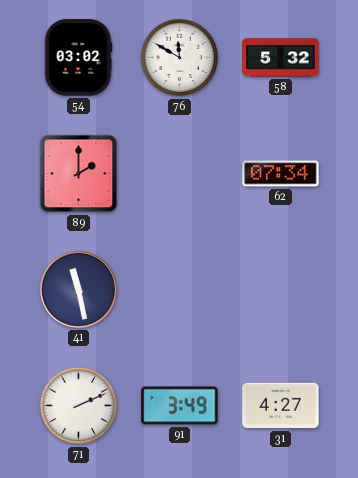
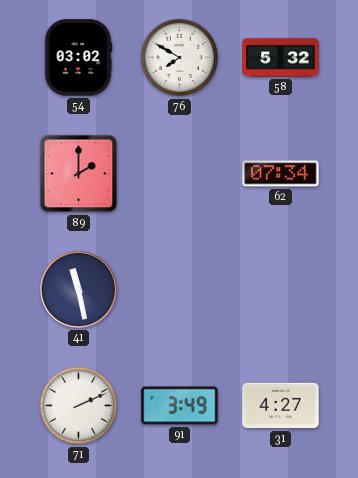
76: 11:50 -> 7:50
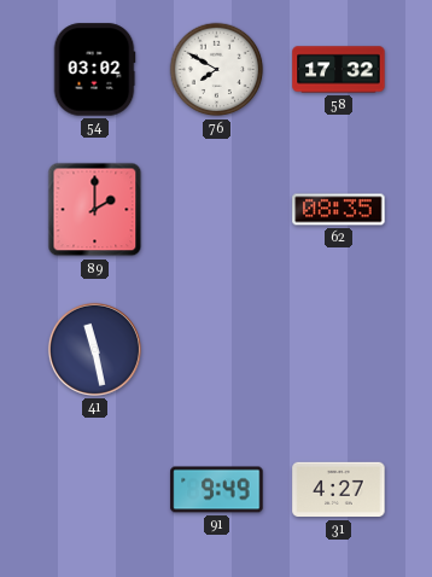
58: 5:32 -> 17:32
62: 07:34 -> 08:35
71: 2:11 -> none
91: 3:49 -> 9:49
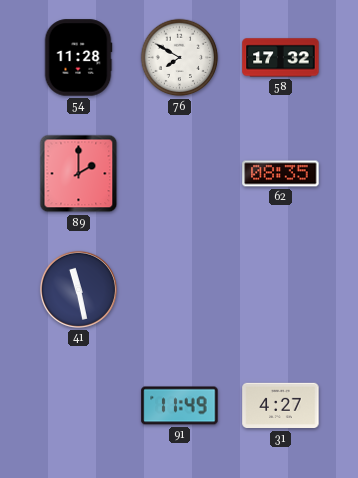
54: 03:02 -> 11:28
91: 9:49 -> 11:49
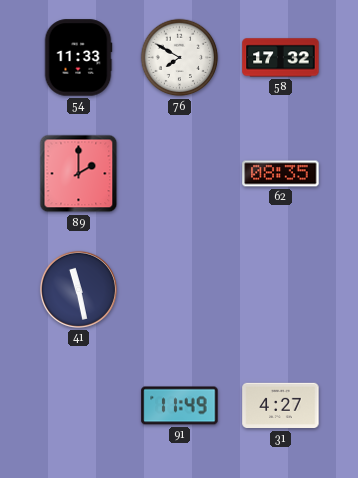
54: 11:28 -> 11:33
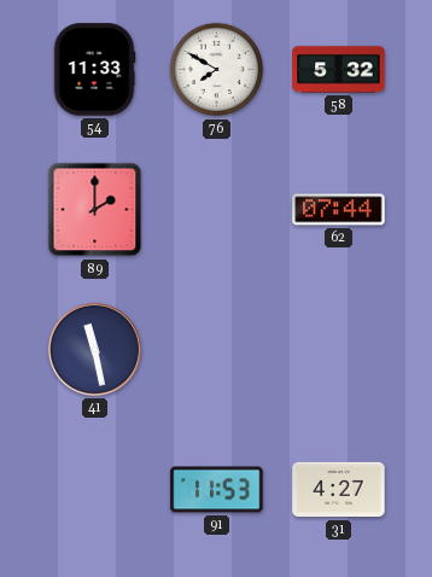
58: 17:32 -> 5:32
62: 08:35 -> 07:44
91: 11:49 -> 11:53
